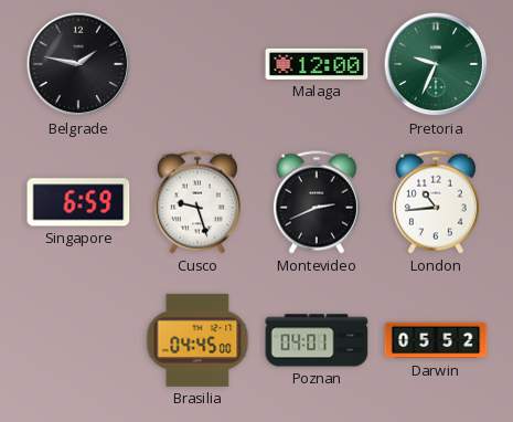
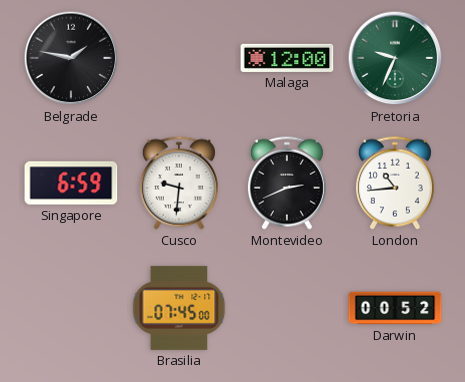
Cusco: 9:27 -> 9:31
Brasilia: 04:45 -> 07:45
Poznan: 04:01 -> none
Darwin: 05:52 -> 00:52
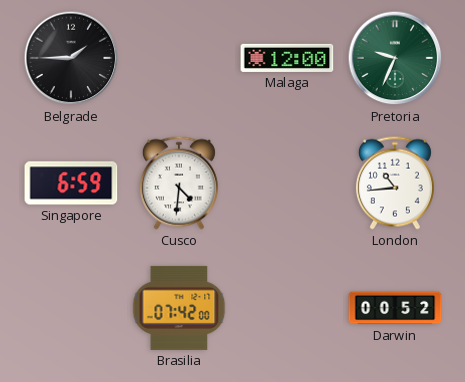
Belgrade: 1:47 -> 1:45
Cusco: 9:31 -> 4:31
Montevideo: 2:41 -> none
Brasilia: 07:45 -> 07:42
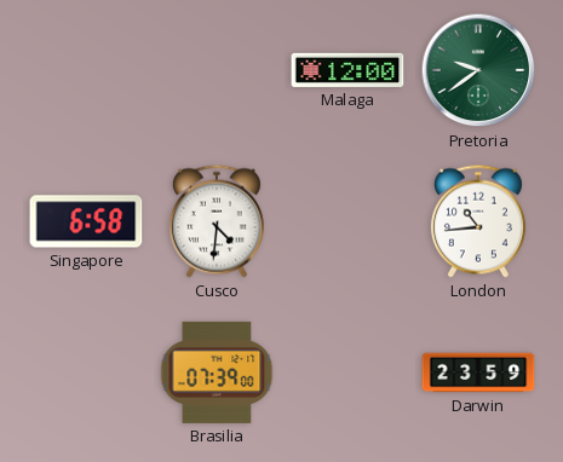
Belgrade: 1:45 -> none
Pretoria: 9:34 -> 9:39
Singapore: 6:59 -> 6:58
Brasilia: 07:42 -> 07:39
Darwin: 00:52 -> 23:59
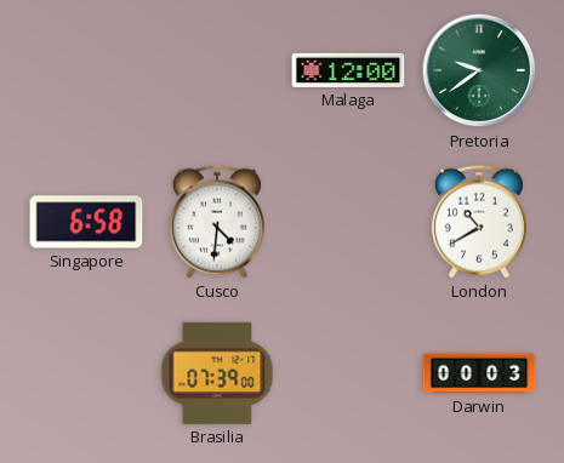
London: 10:44 -> 10:40
Darwin: 23:59 -> 00:03
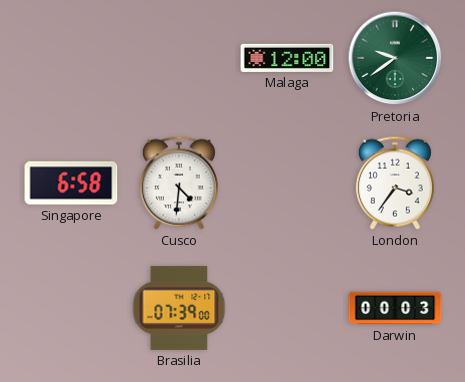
London: 10:40 -> 3:36
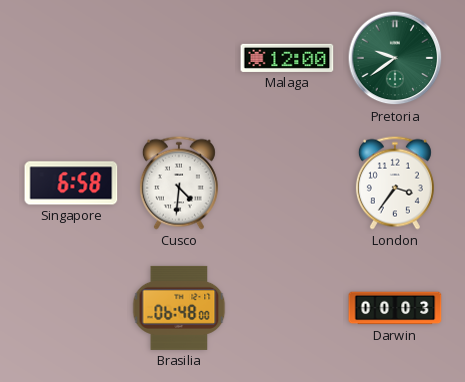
Brasilia: 07:39 -> 06:48
